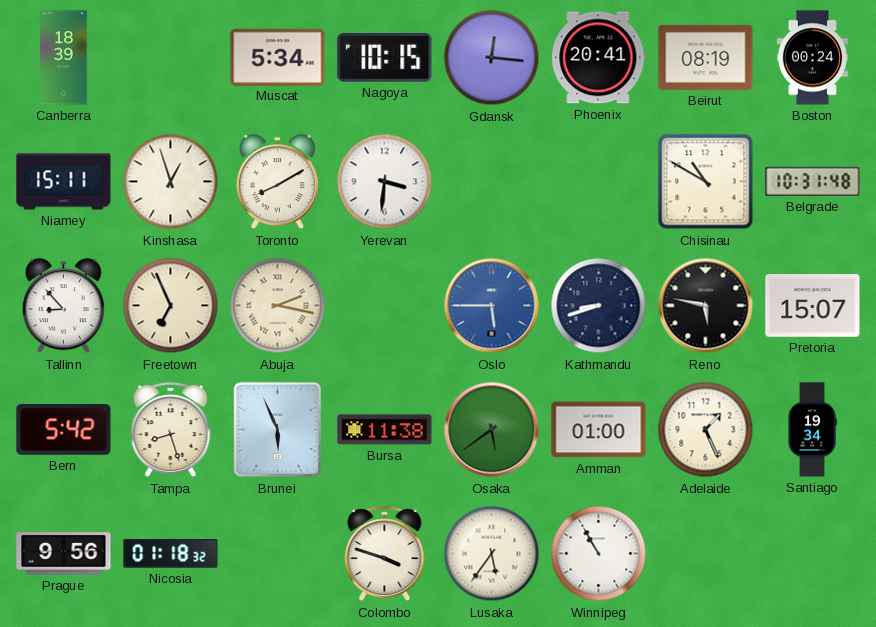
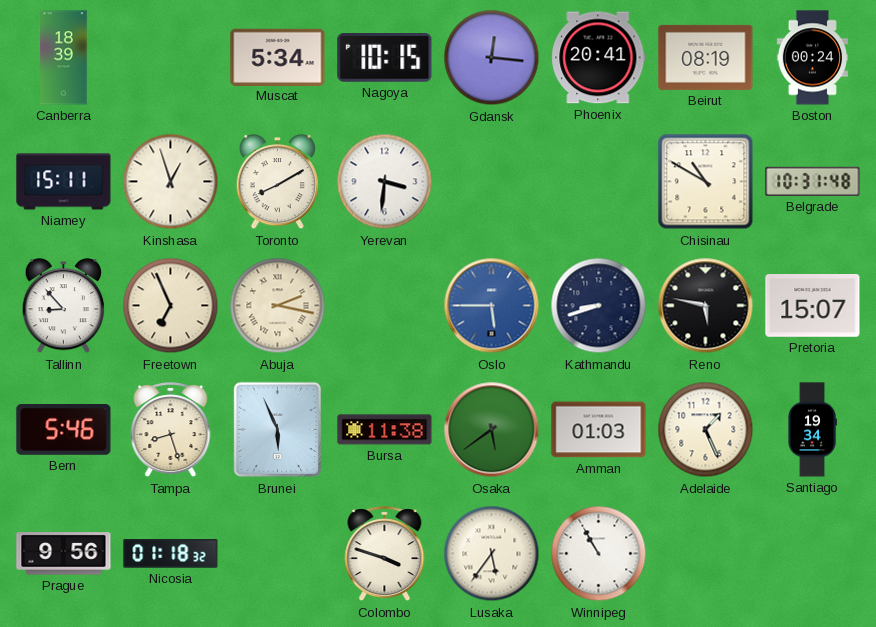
Bern: 5:42 -> 5:46
Amman: 01:00 -> 01:03
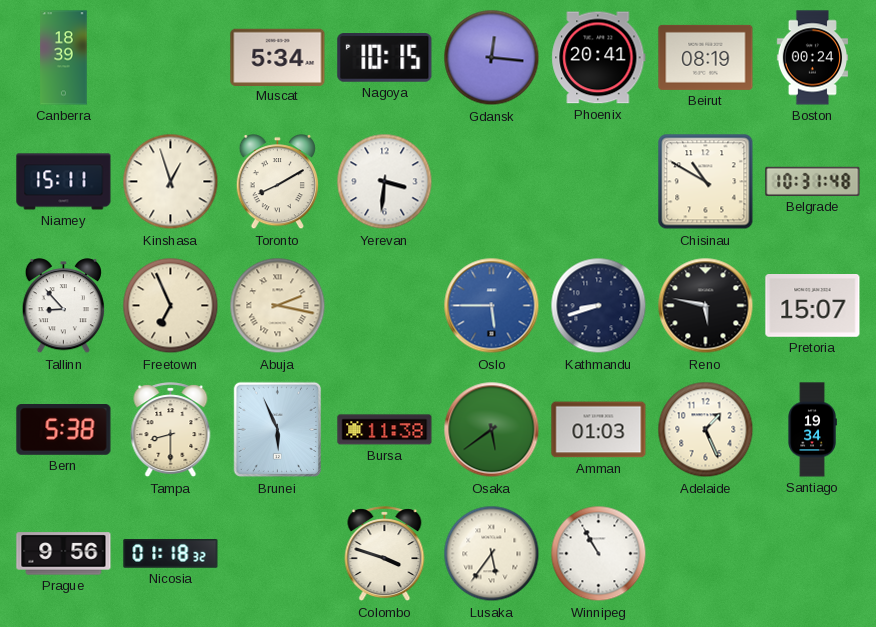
Bern: 5:46 -> 5:38
Tampa: 8:27 -> 8:30
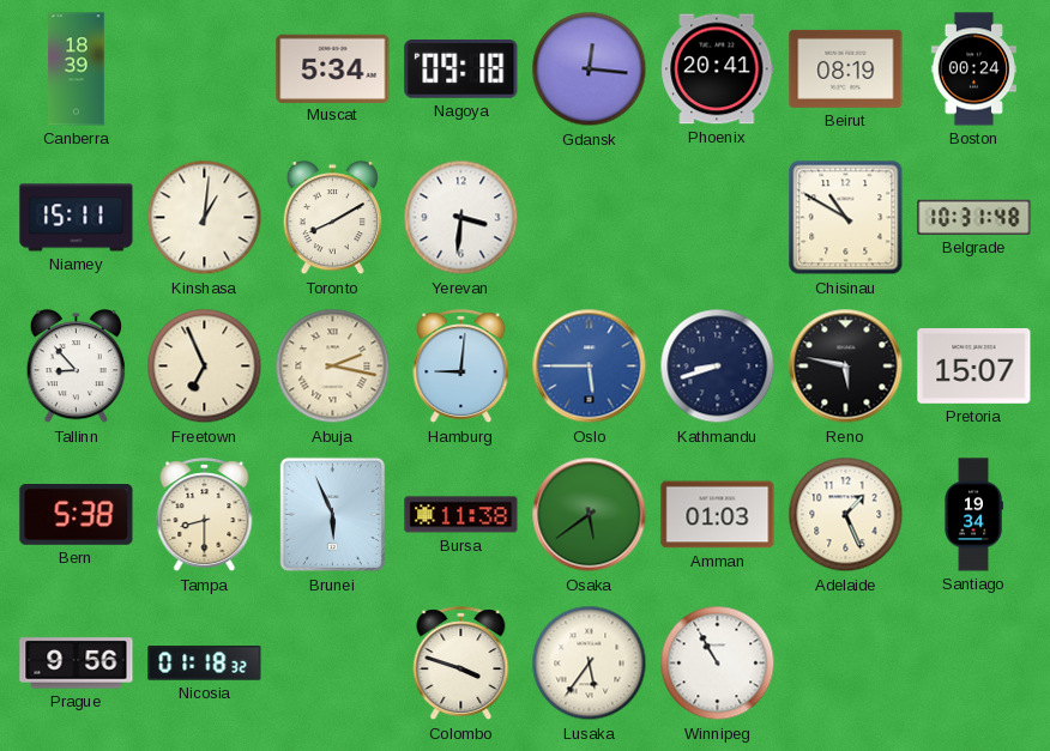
Nagoya: 10:15 -> 09:18
Kinshasa: 12:57 -> 1:01
Hamburg: none -> 9:01
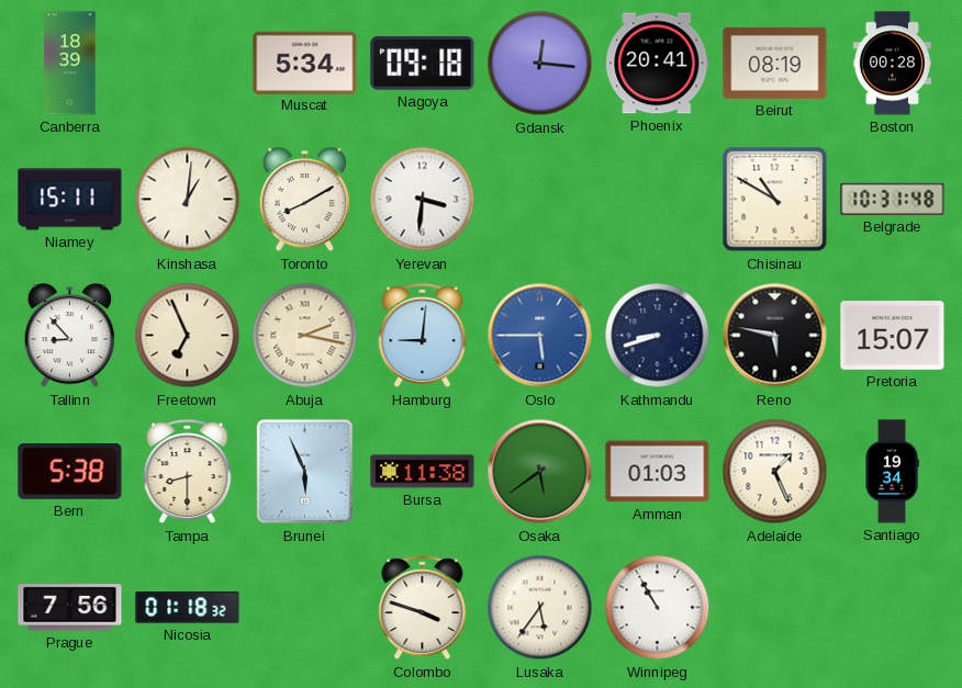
Boston: 00:24 -> 00:28
Prague: 9:56 -> 7:56
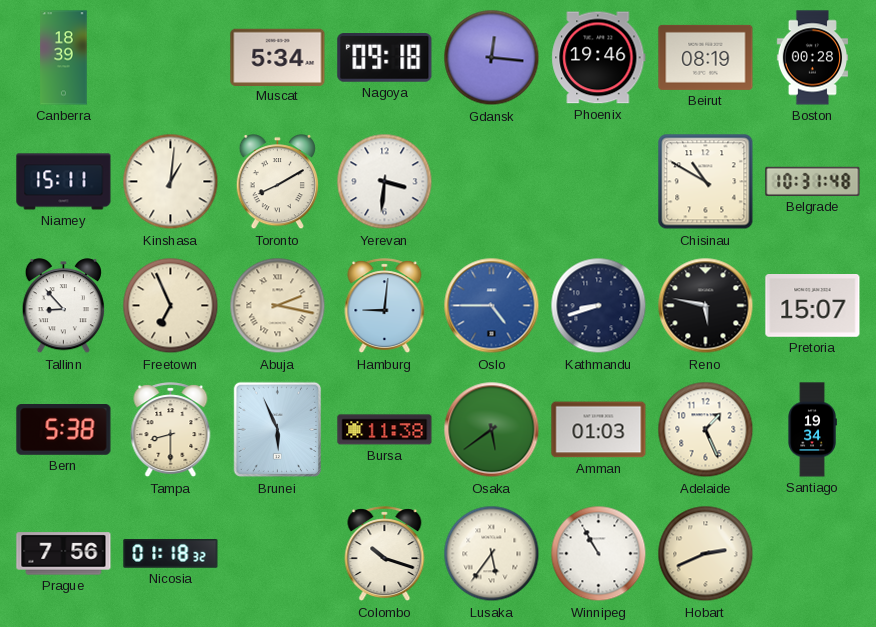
Phoenix: 20:41 -> 19:46
Oslo: 5:45 -> 4:45
Colombo: 3:48 -> 10:18
Hobart: none -> 2:41
